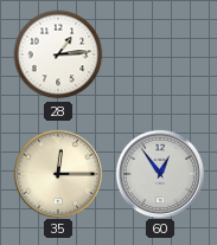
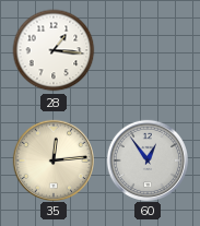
28: 1:14 -> 1:16
35: 12:15 -> 12:14
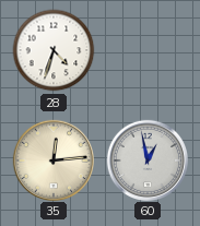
28: 1:16 -> 4:33
60: 12:54 -> 12:58
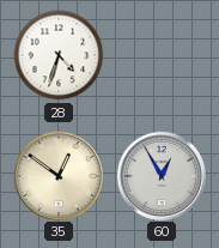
35: 12:14 -> 12:51
60: 12:58 -> 12:55
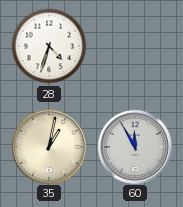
35: 12:51 -> 1:02
60: 12:55 -> 11:55
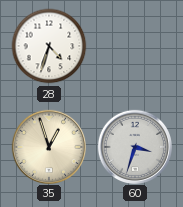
35: 1:02 -> 12:57
60: 11:55 -> 3:33
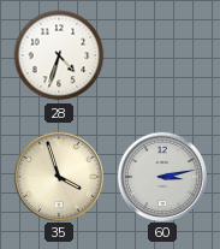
35: 12:57 -> 3:57
60: 3:33 -> 3:13
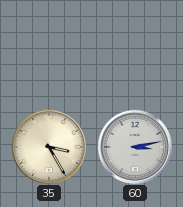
28: 4:33 -> none
35: 3:57 -> 3:25
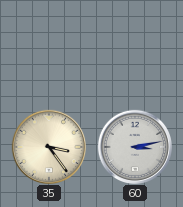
35: 3:25 -> 3:24
